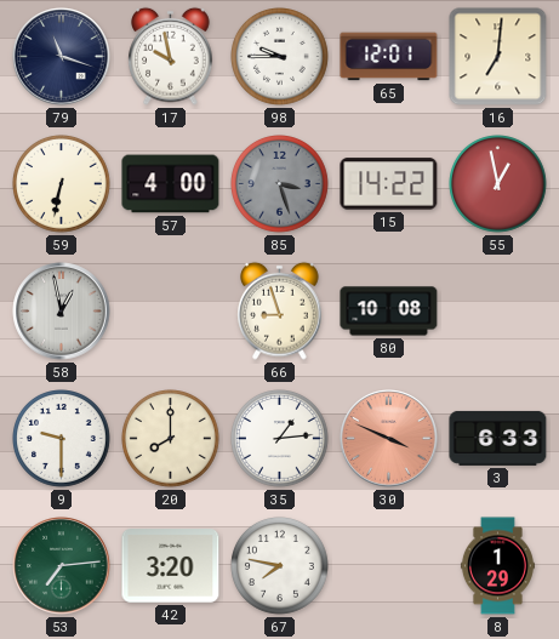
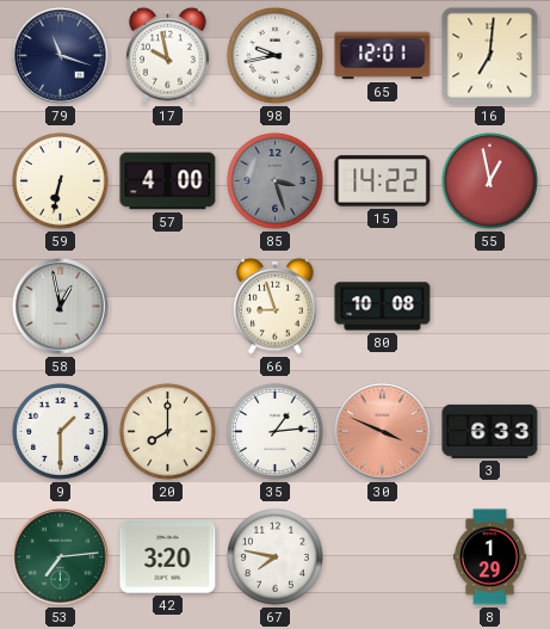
98: 9:45 -> 9:43
9: 9:30 -> 1:30
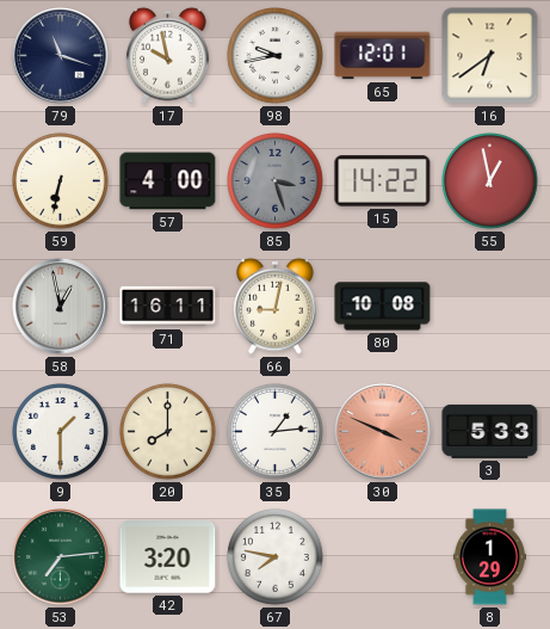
16: 7:01 -> 6:39
71: none -> 16:11
66: 8:57 -> 9:02
3: 6:33 -> 5:33
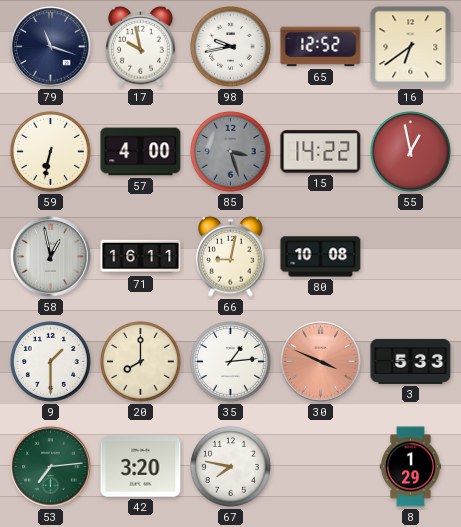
65: 12:01 -> 12:52
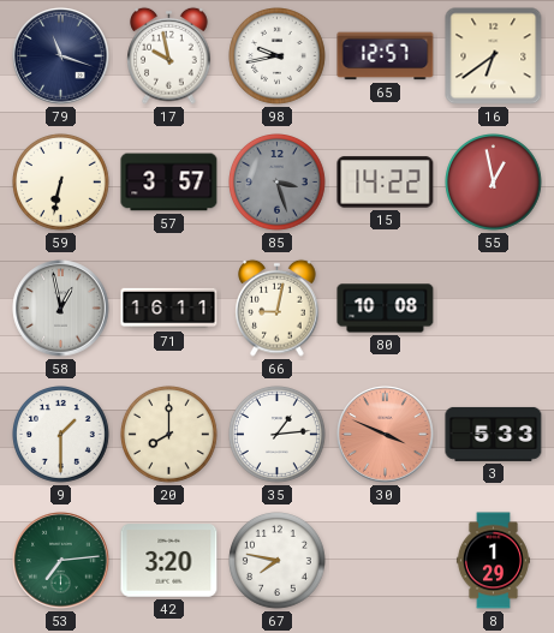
65: 12:52 -> 12:57
57: 4:00 -> 3:57
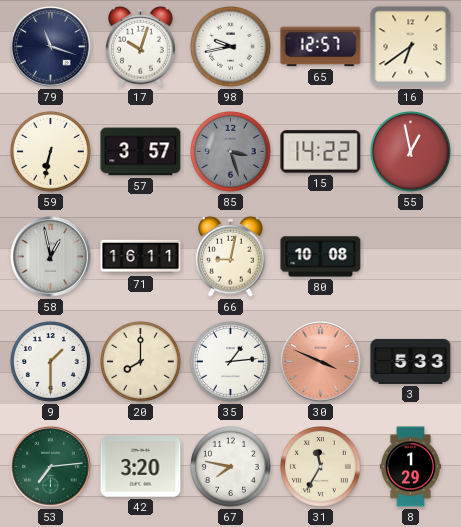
17: 9:58 -> 10:03
31: none -> 11:35
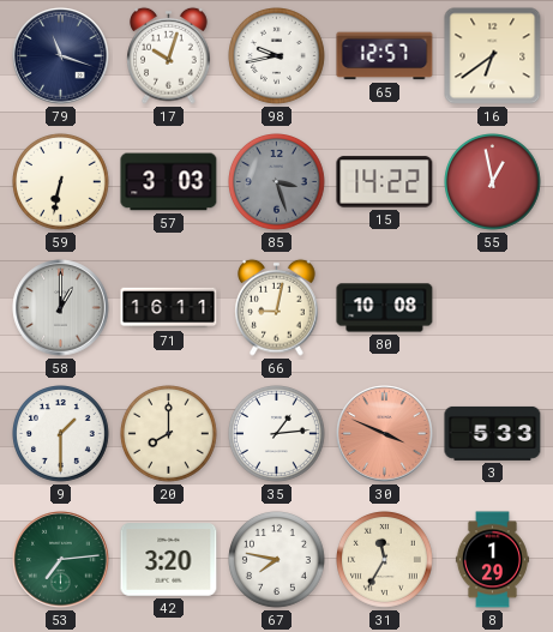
57: 3:57 -> 3:03
58: 12:58 -> 1:00
